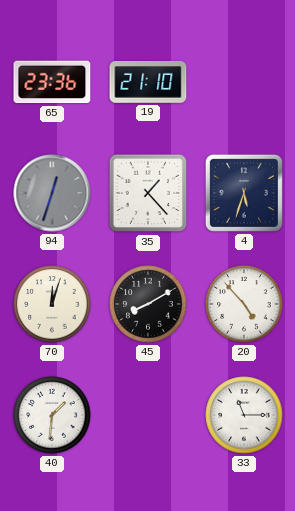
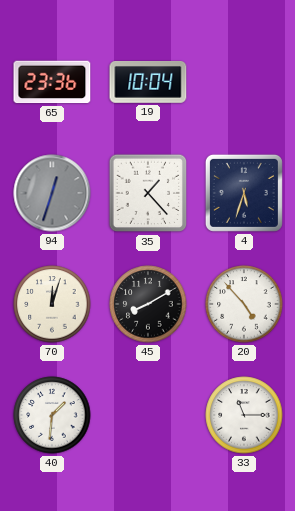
19: 21:10 -> 10:04
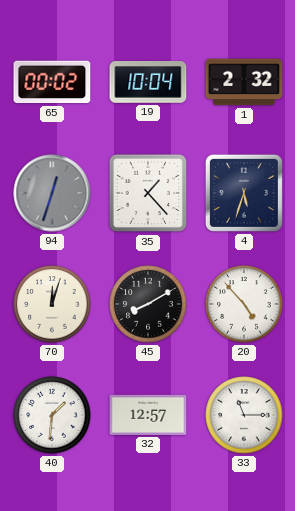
65: 23:36 -> 00:02
1: none -> 2:32
32: none -> 12:57
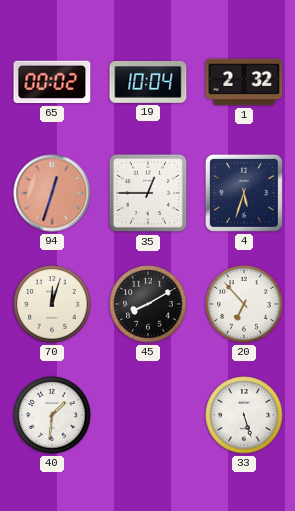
94 dial: grey -> salmon
35: 1:23 -> 12:45
20: 4:53 -> 6:53
32: 12:57 -> none
33: 11:15 -> 5:27
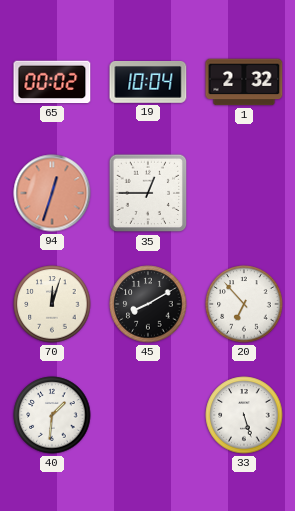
4: 5:33 -> none
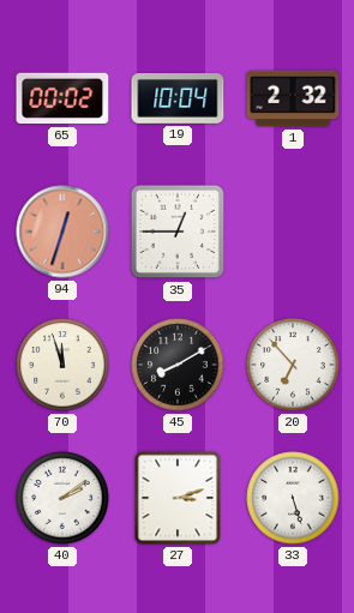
70: 12:03 -> 11:57
40: 1:31 -> 2:09
27: none -> 3:12
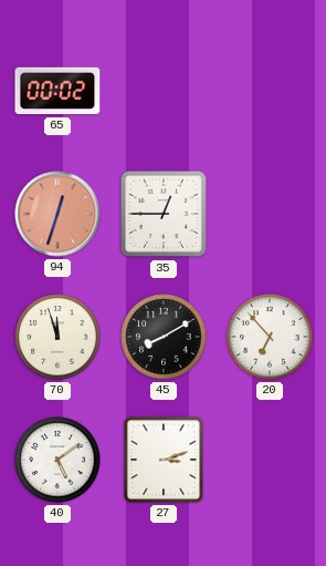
19: 10:04 -> none
1: 2:32 -> none
40: 2:09 -> 5:09
33: 5:27 -> none
